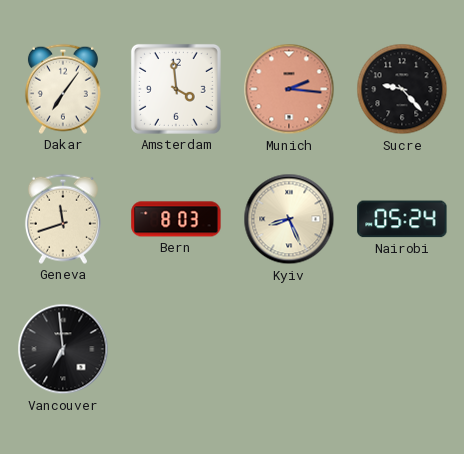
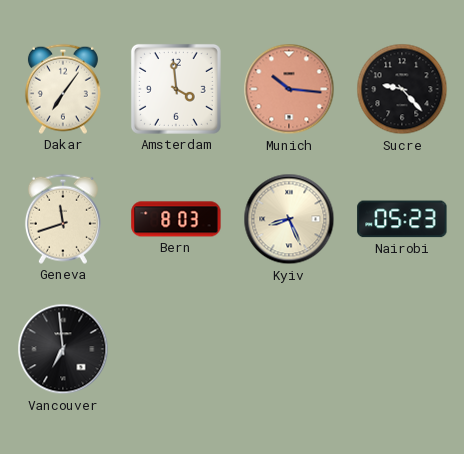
Munich: 2:16 -> 10:16
Nairobi: 05:24 -> 05:23
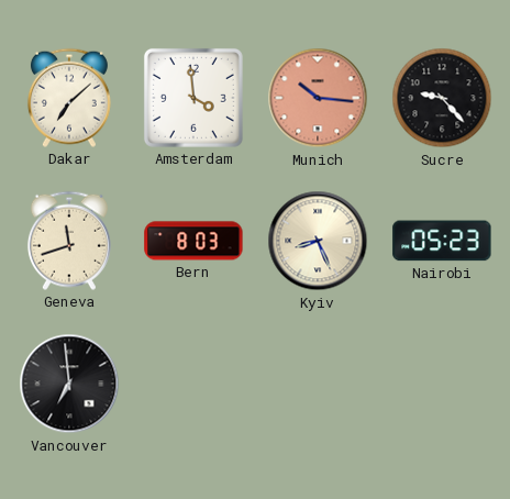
Dakar: 7:06 -> 7:08
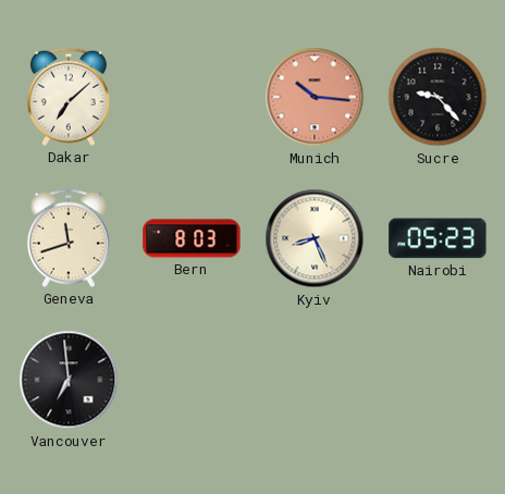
Amsterdam: 3:59 -> none
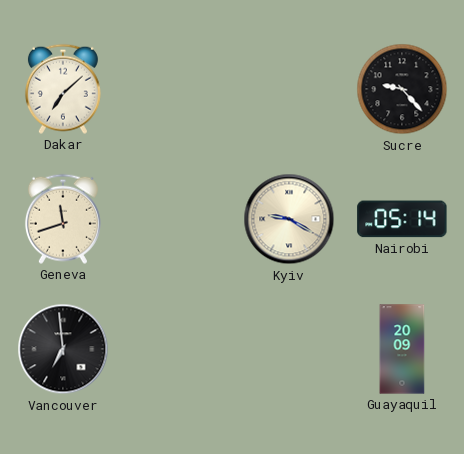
Munich: 10:16 -> none
Bern: 8:03 -> none
Kyiv: 8:26 -> 9:20
Nairobi: 05:23 -> 05:14
Guayaquil: none -> 20:09
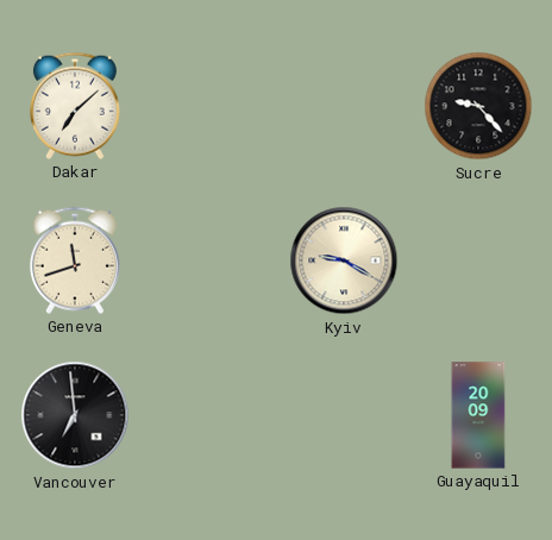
Nairobi: 05:14 -> none
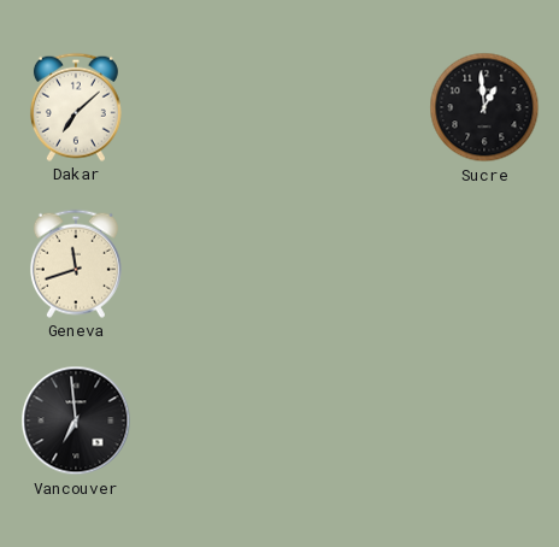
Sucre: 9:23 -> 12:59
Kyiv: 9:20 -> none
Guayaquil: 20:09 -> none
